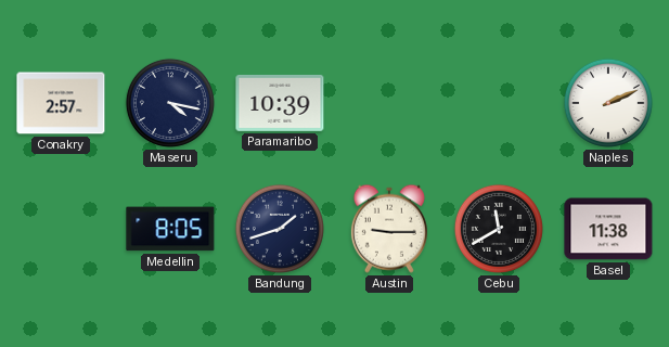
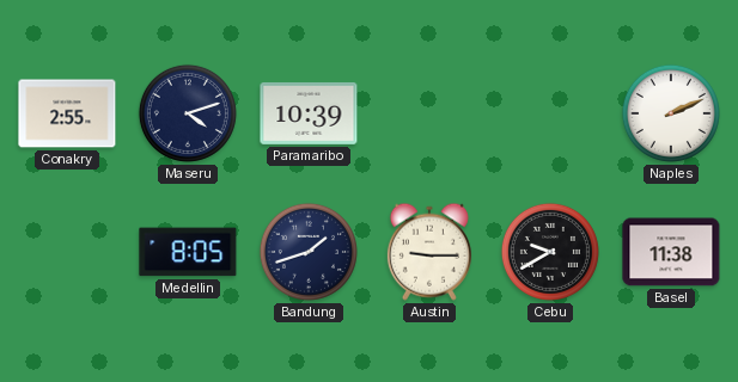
Conakry: 2:57 -> 2:55
Maseru: 4:17 -> 4:12
Cebu: 11:40 -> 9:40
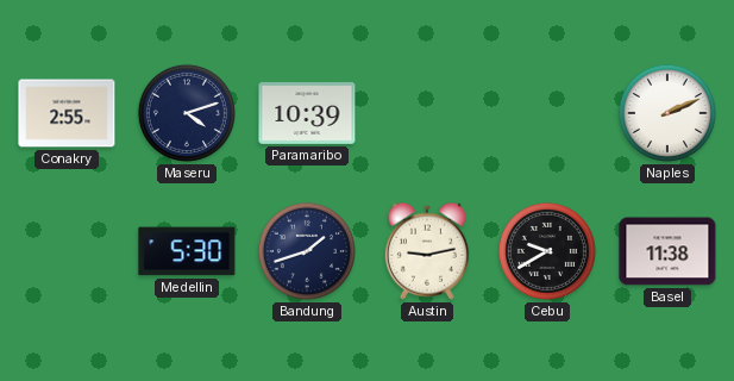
Medellin: 8:05 -> 5:30
Austin: 9:15 -> 9:13
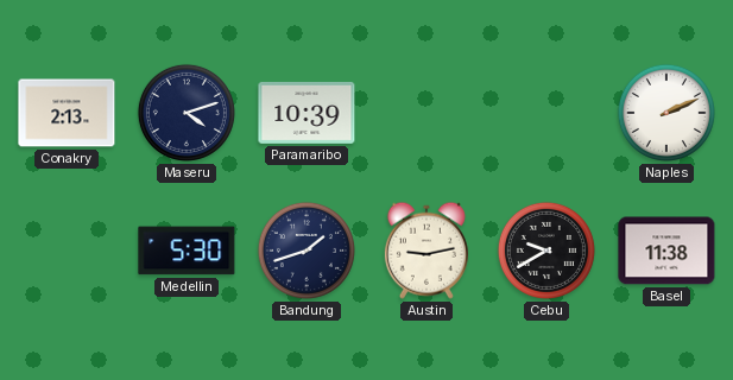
Conakry: 2:55 -> 2:13
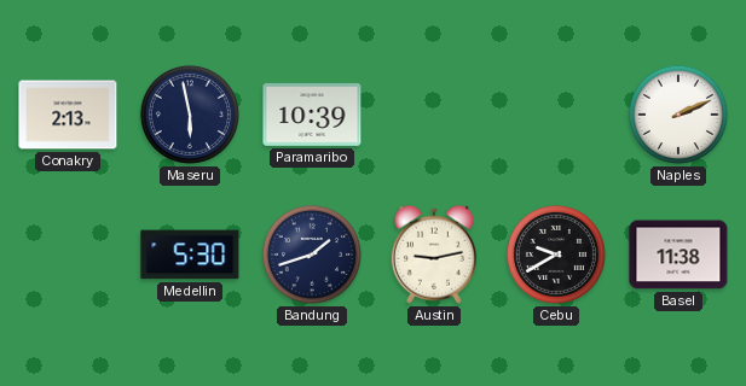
Maseru: 4:12 -> 5:58
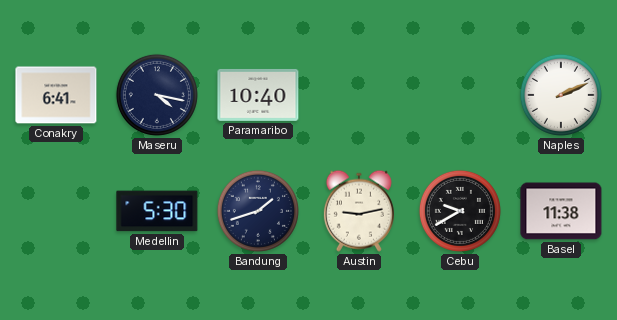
Conakry: 2:13 -> 6:41
Maseru: 5:58 -> 4:17
Paramaribo: 10:39 -> 10:40
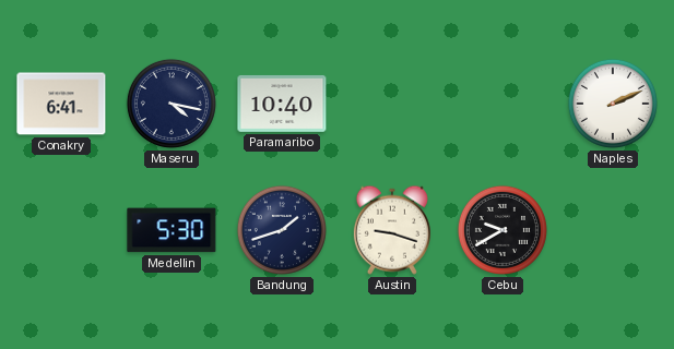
Austin: 9:13 -> 9:18
Basel: 11:38 -> none
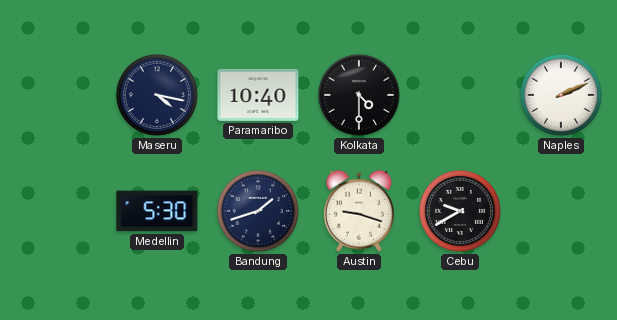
Conakry: 6:41 -> none
Kolkata: none -> 4:30
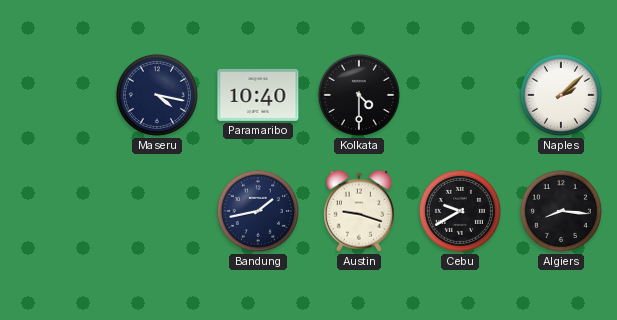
Naples: 2:11 -> 2:08
Medellin: 5:30 -> none
Bandung: 1:42 -> 1:43
Algiers: none -> 8:16
